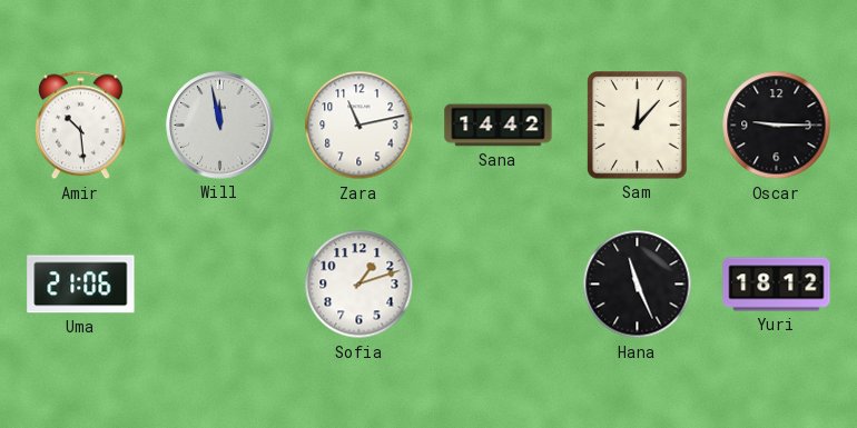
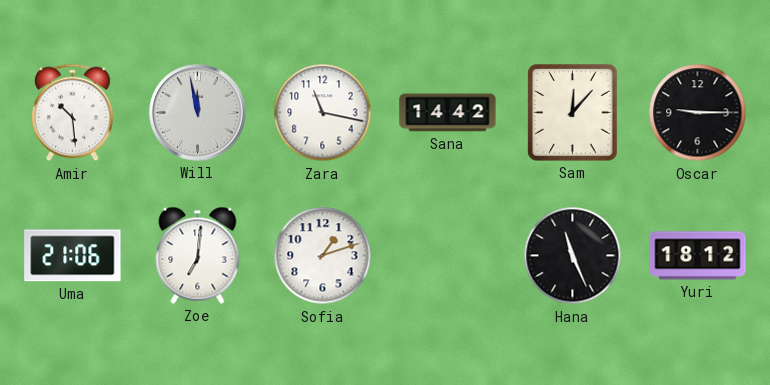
Zara: 11:13 -> 11:17
Zoe: none -> 7:01
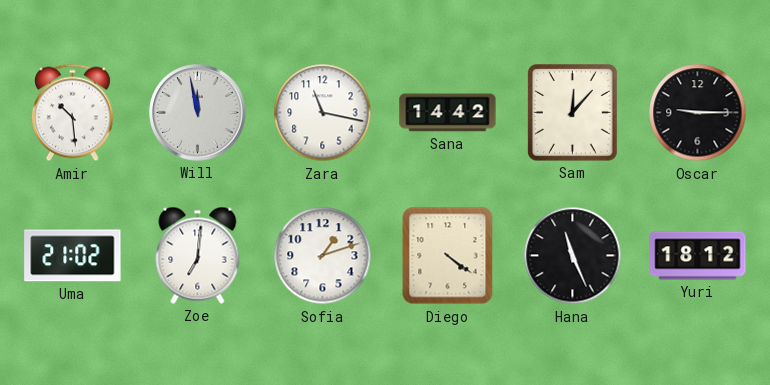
Uma: 21:06 -> 21:02
Diego: none -> 4:21
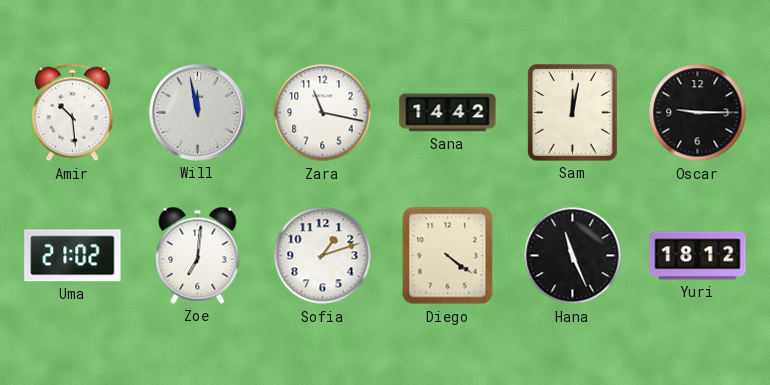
Sam: 12:07 -> 12:02
